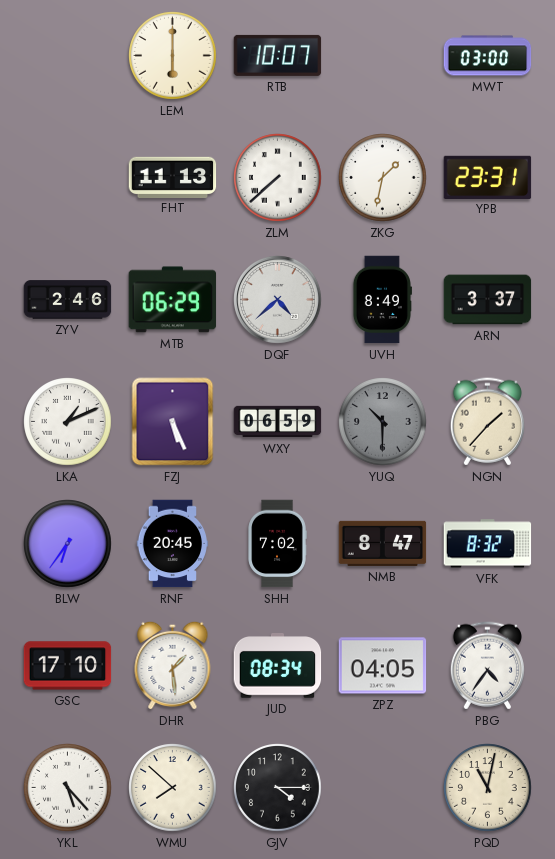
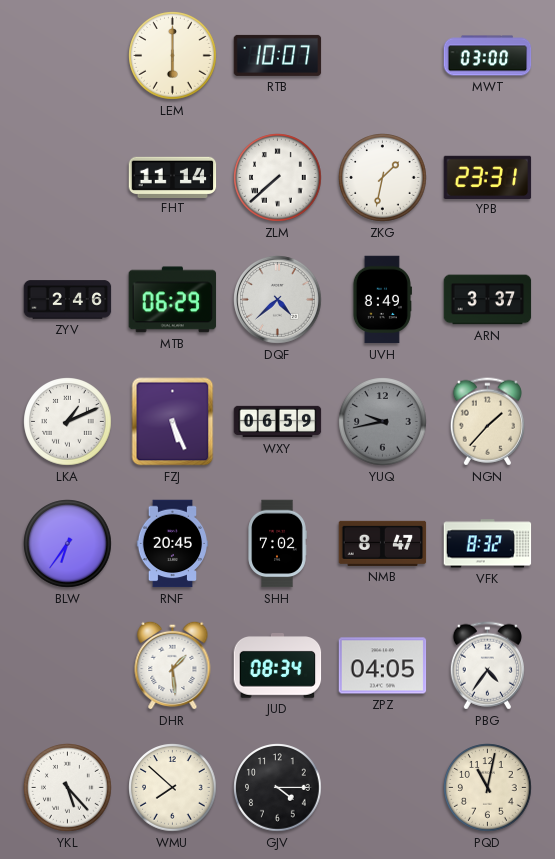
FHT: 11:13 -> 11:14
YUQ: 10:30 -> 9:43
GSC: 17:10 -> none
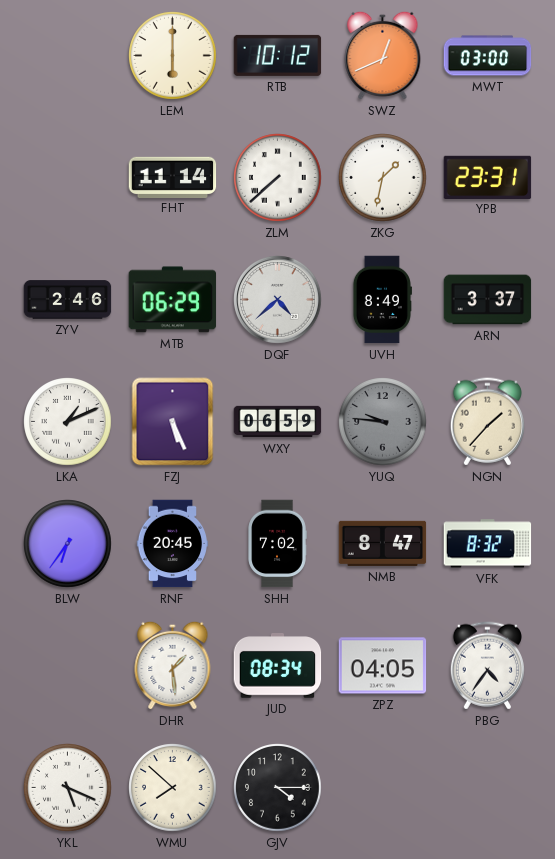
RTB: 10:07 -> 10:12
SWZ: none -> 12:41
YUQ: 9:43 -> 9:46
YKL: 5:23 -> 5:19
PQD: 11:02 -> none
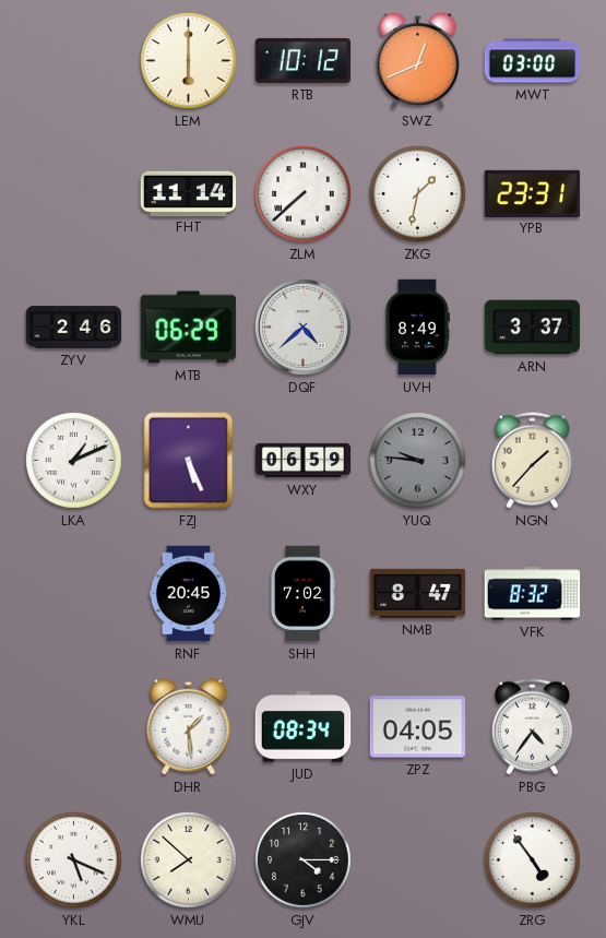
BLW: 6:36 -> none
ZRG: none -> 4:54
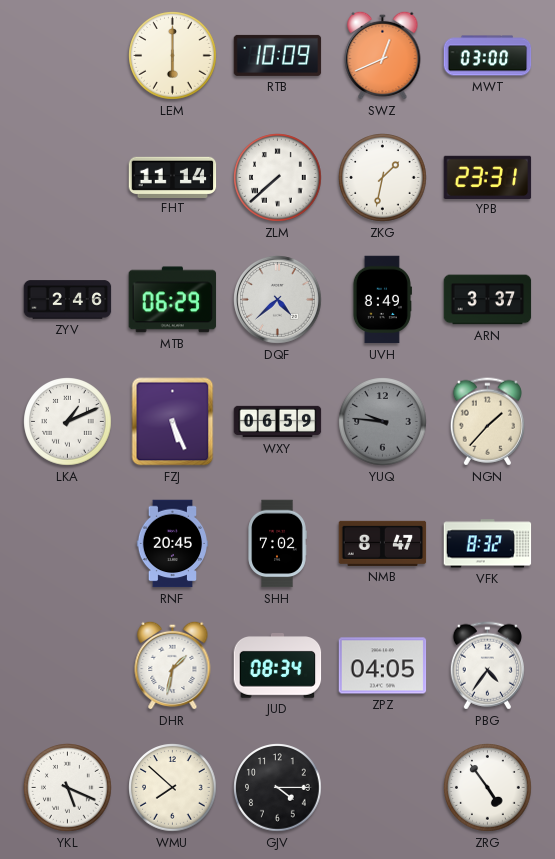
RTB: 10:12 -> 10:09
DHR: 1:29 -> 1:32
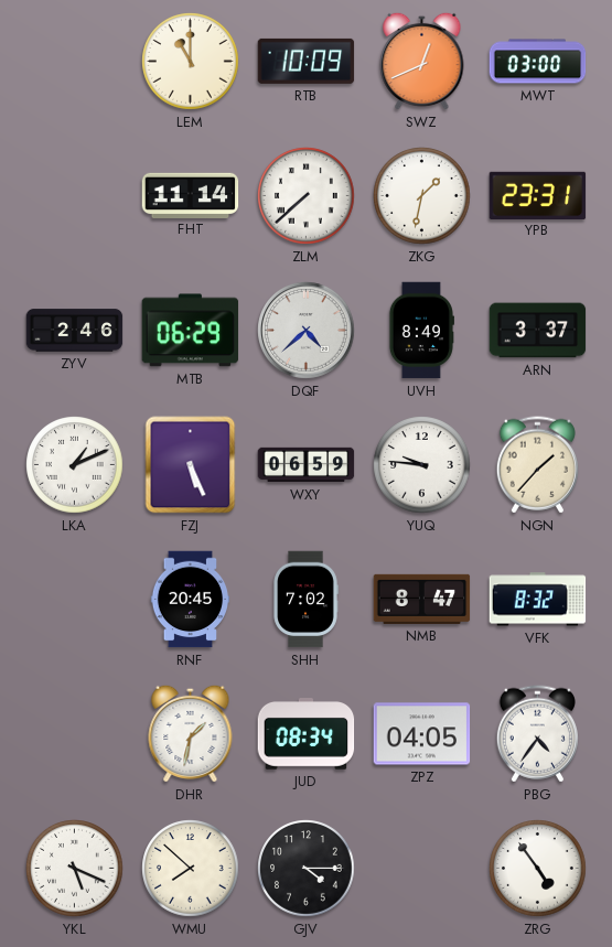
LEM: 6:00 -> 11:00
YUQ dial: grey -> white
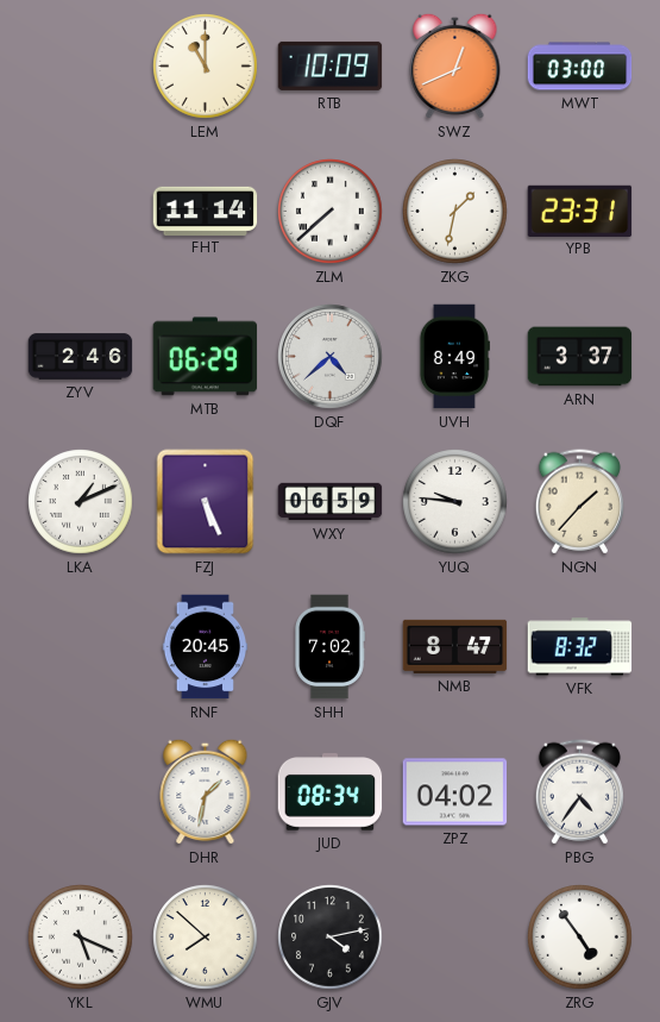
ZPZ: 04:05 -> 04:02
GJV: 4:15 -> 4:13
